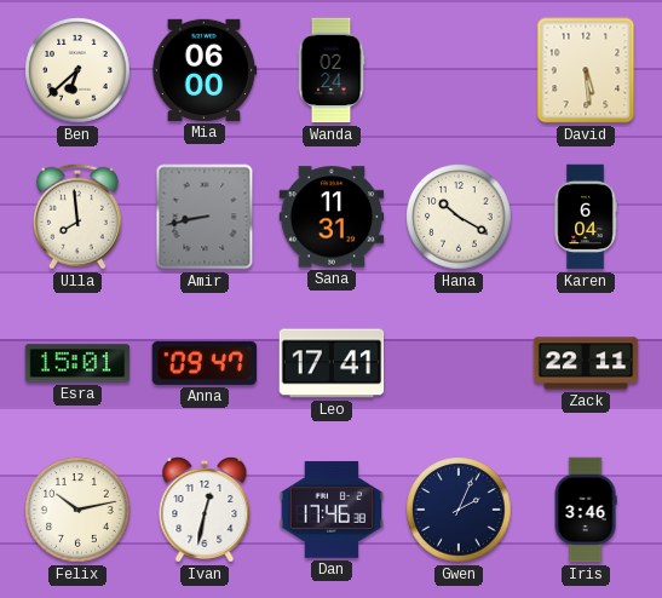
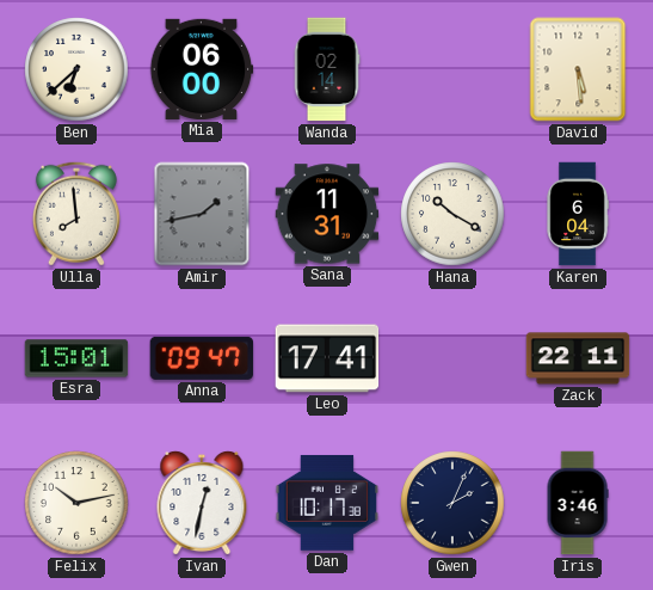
Wanda: 02:24 -> 02:14
Amir: 8:43 -> 1:43
Dan: 17:46 -> 10:17
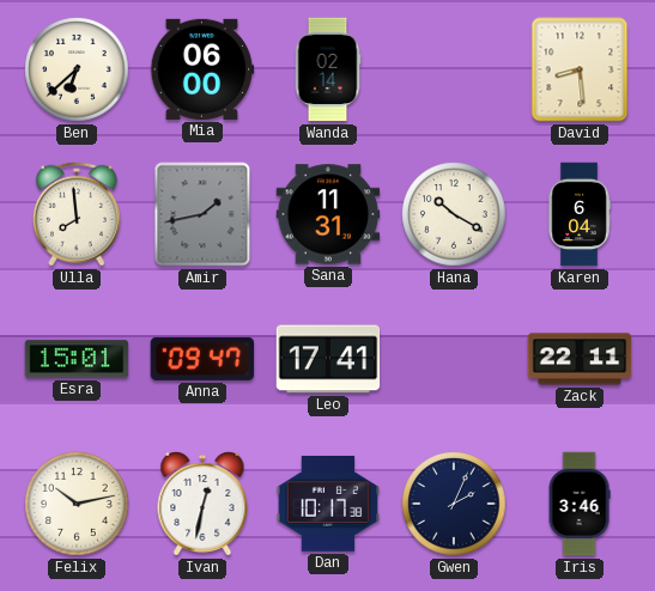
David: 5:29 -> 8:29
